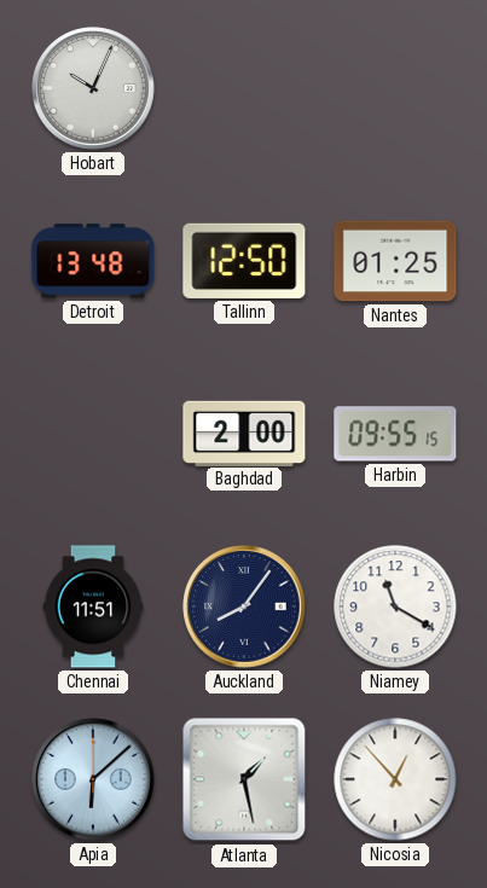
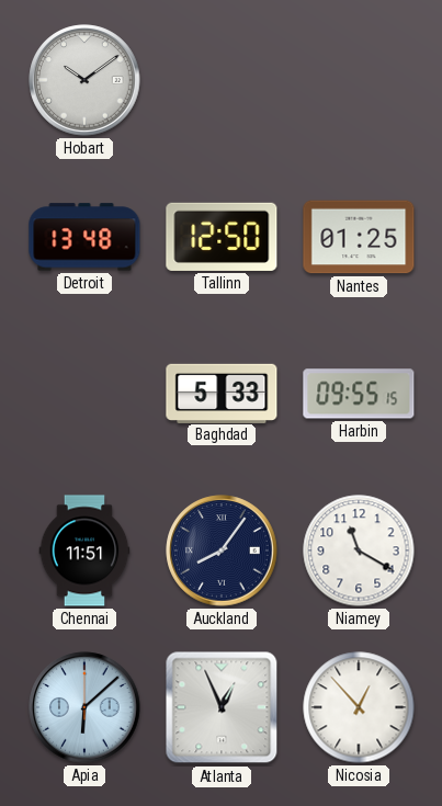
Hobart: 10:04 -> 10:09
Baghdad: 2:00 -> 5:33
Atlanta: 1:28 -> 12:56
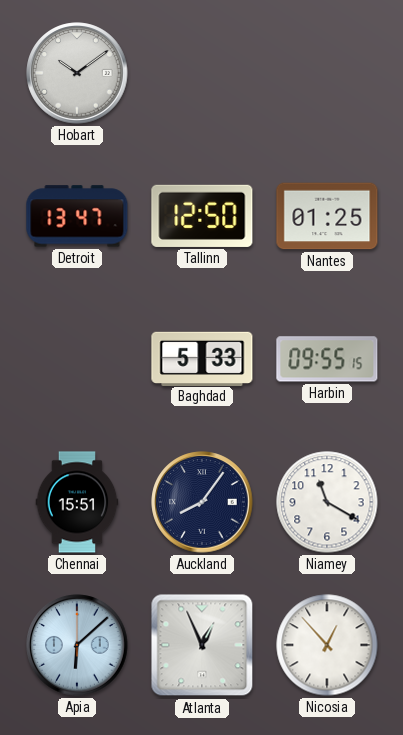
Detroit: 13:48 -> 13:47
Chennai: 11:51 -> 15:51
